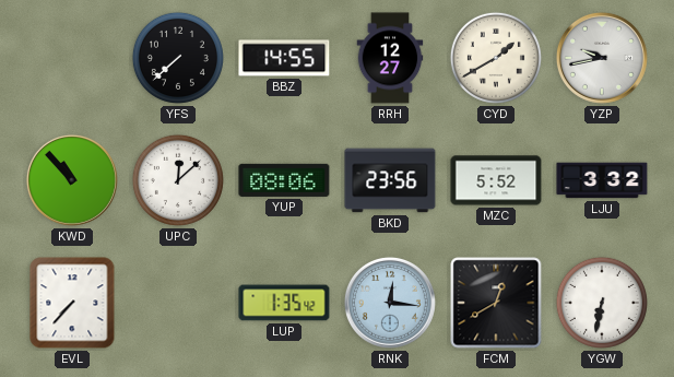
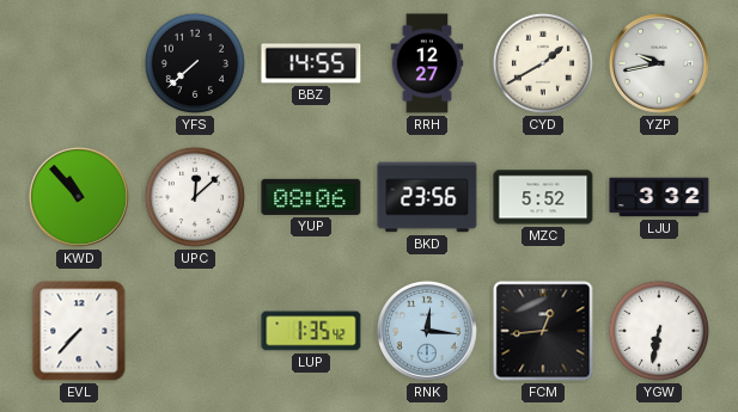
FCM: 12:40 -> 12:44
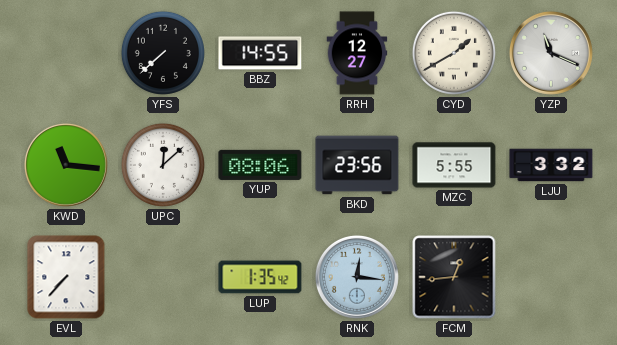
YZP: 9:43 -> 11:19
KWD: 10:53 -> 11:16
MZC: 5:52 -> 5:55
YGW: 6:32 -> none
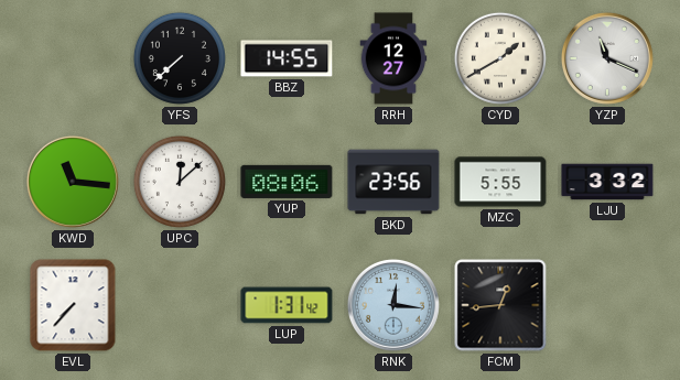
LUP: 1:35 -> 1:31
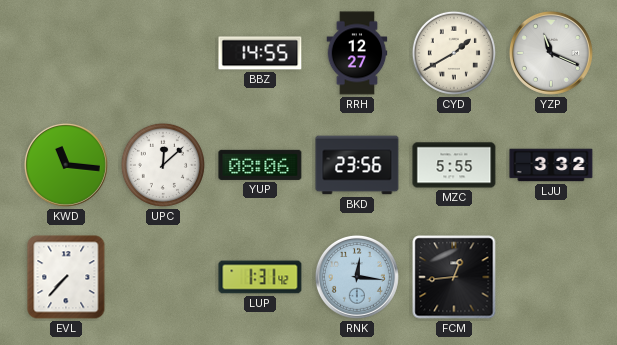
YFS: 7:38 -> none
